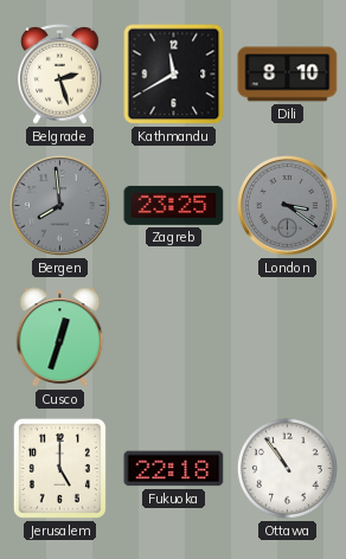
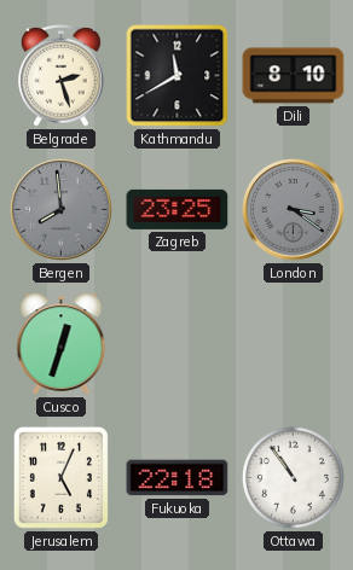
Jerusalem: 5:00 -> 5:04
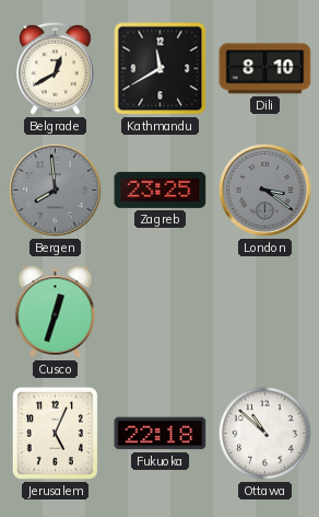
Belgrade: 2:27 -> 12:40
Ottawa: 10:54 -> 10:52
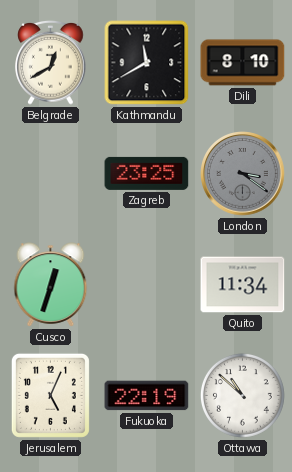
Bergen: 7:59 -> none
Quito: none -> 11:34
Fukuoka: 22:18 -> 22:19
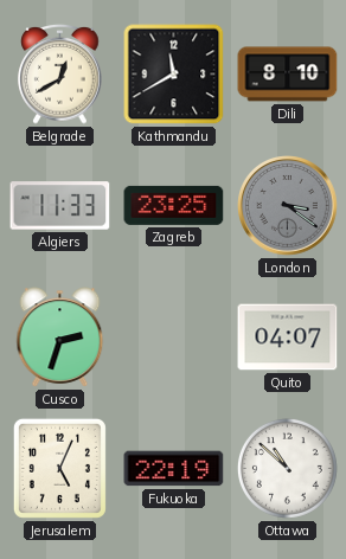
Algiers: none -> 11:33
Cusco: 12:33 -> 2:33
Quito: 11:34 -> 04:07
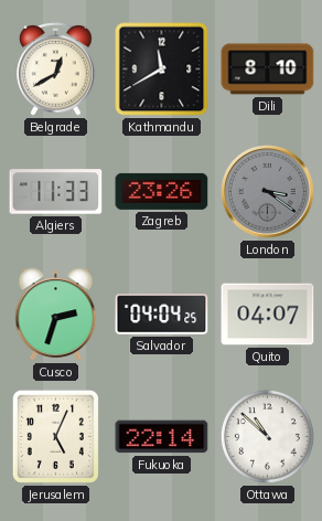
Zagreb: 23:25 -> 23:26
Salvador: none -> 04:04
Fukuoka: 22:19 -> 22:14
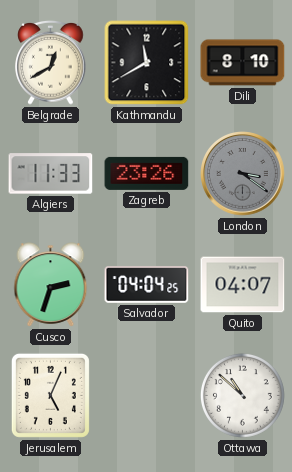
Fukuoka: 22:14 -> none
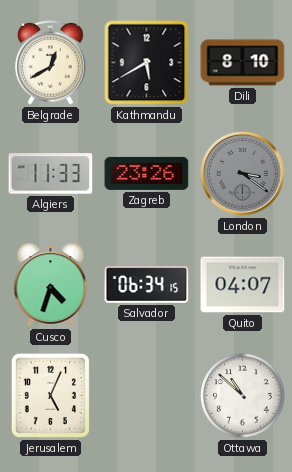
Kathmandu: 11:40 -> 5:40
Cusco: 2:33 -> 4:33
Salvador: 04:04 -> 06:34
